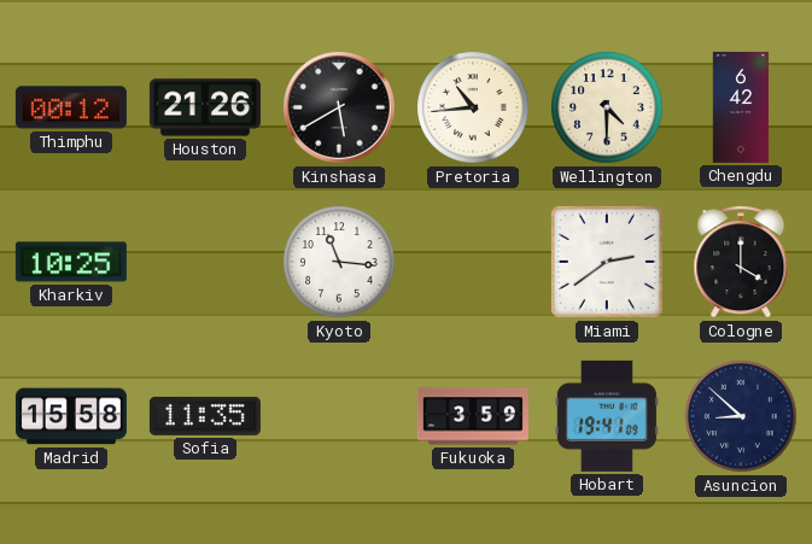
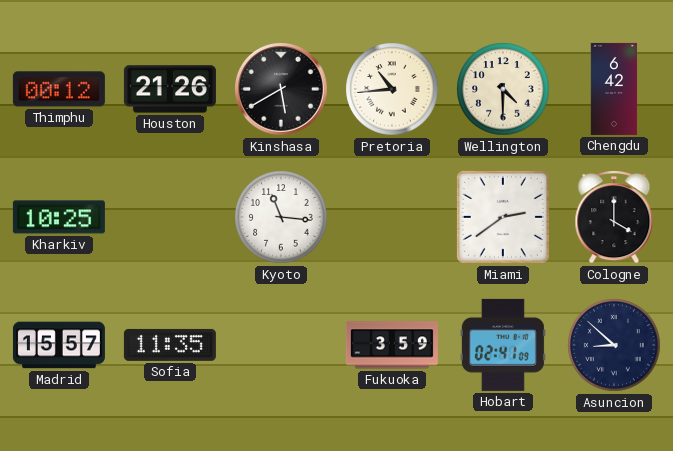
Madrid: 15:58 -> 15:57
Hobart: 19:41 -> 02:41
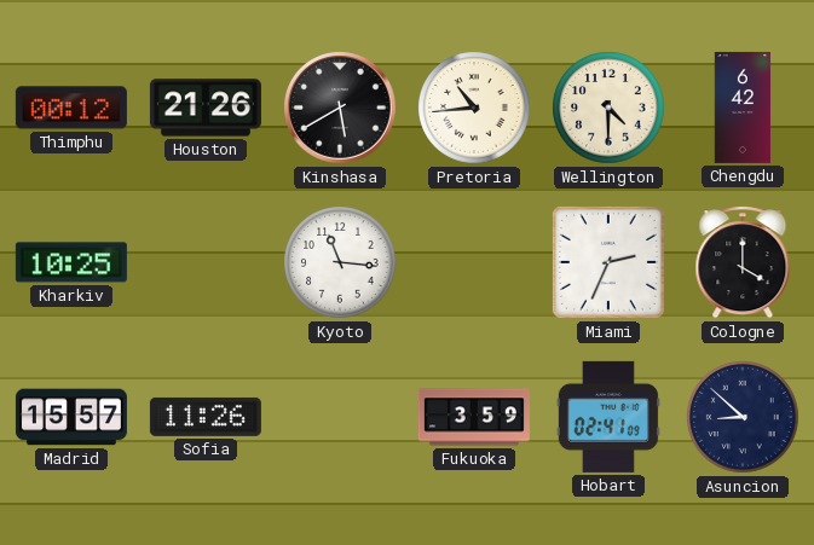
Miami: 2:39 -> 2:34
Sofia: 11:35 -> 11:26
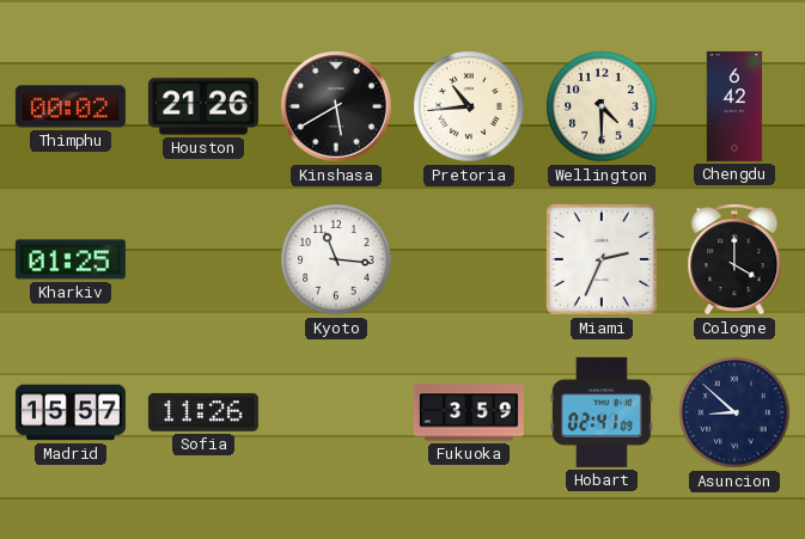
Thimphu: 00:12 -> 00:02
Kharkiv: 10:25 -> 01:25
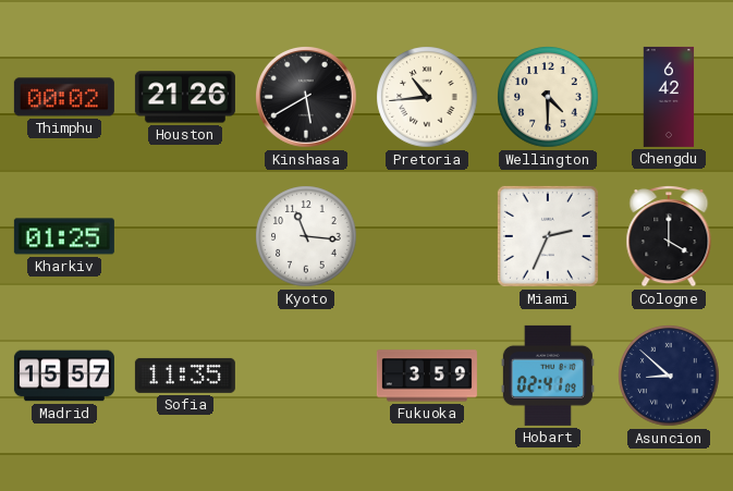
Sofia: 11:26 -> 11:35
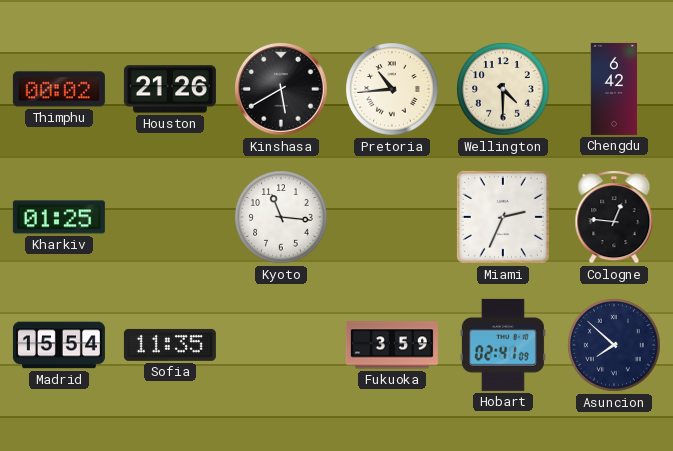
Cologne: 4:00 -> 12:46
Madrid: 15:57 -> 15:54
Asuncion: 8:52 -> 7:52
